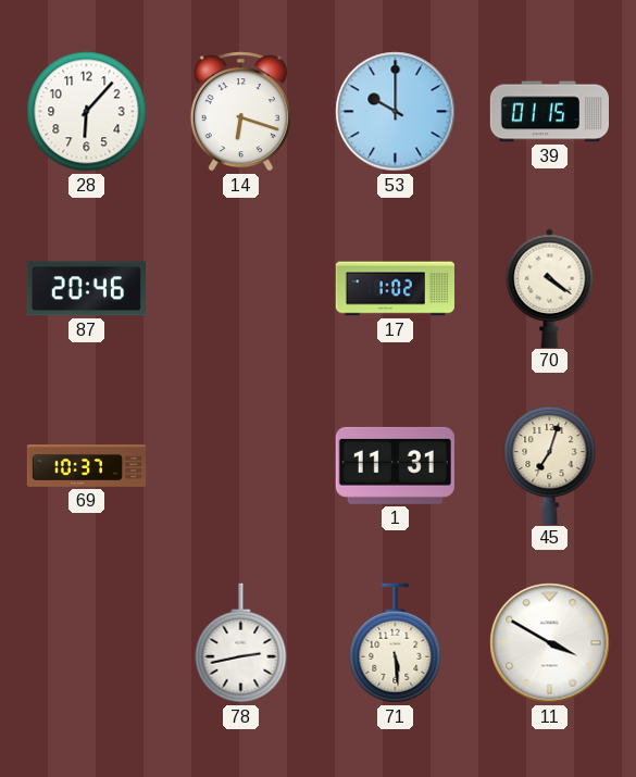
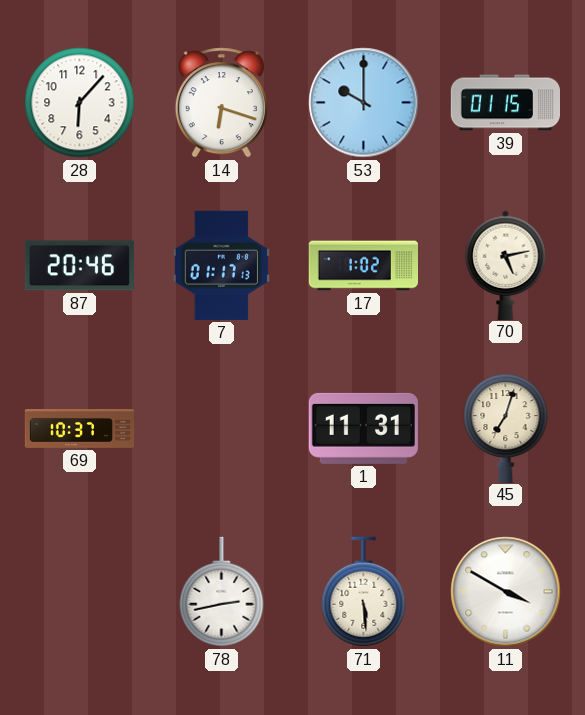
7: none -> 01:17
70: 4:21 -> 5:13
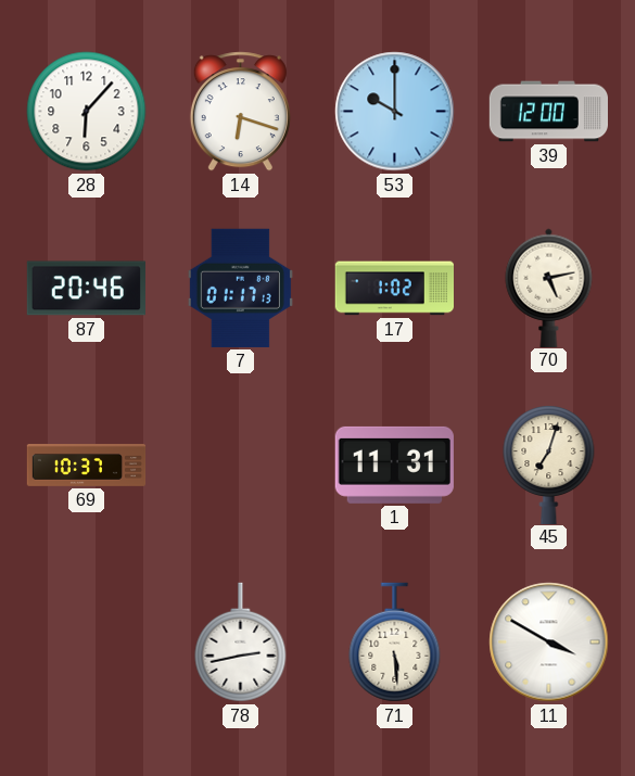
39: 01:15 -> 12:00
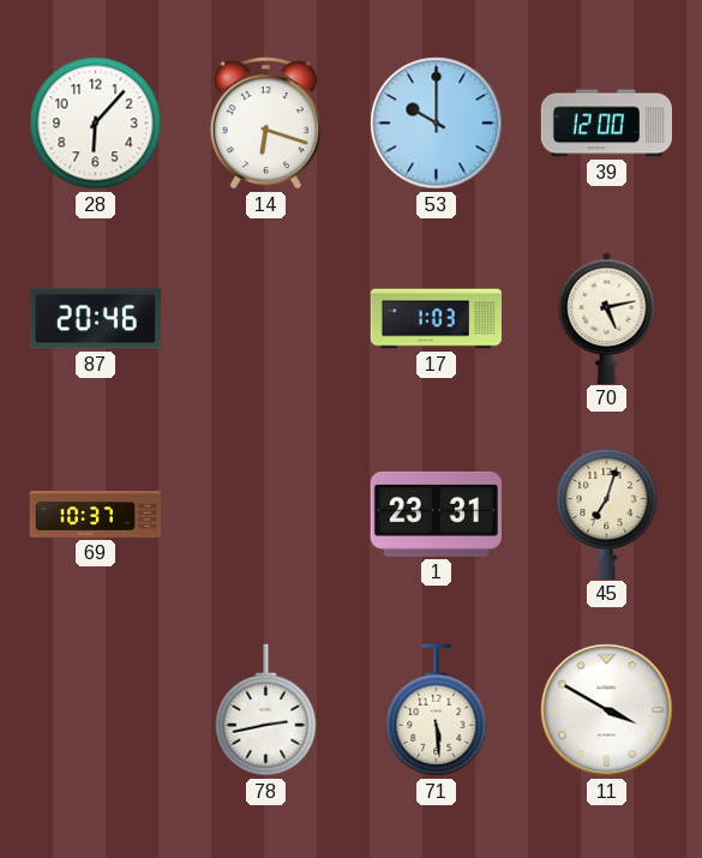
7: 01:17 -> none
17: 1:02 -> 1:03
1: 11:31 -> 23:31
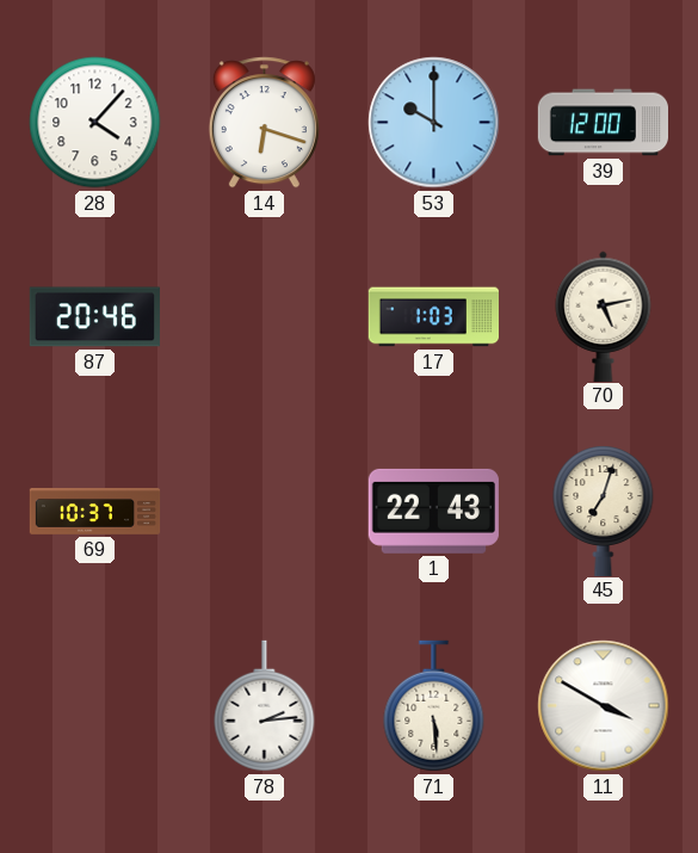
28: 6:07 -> 4:07
1: 23:31 -> 22:43
78: 2:43 -> 2:14
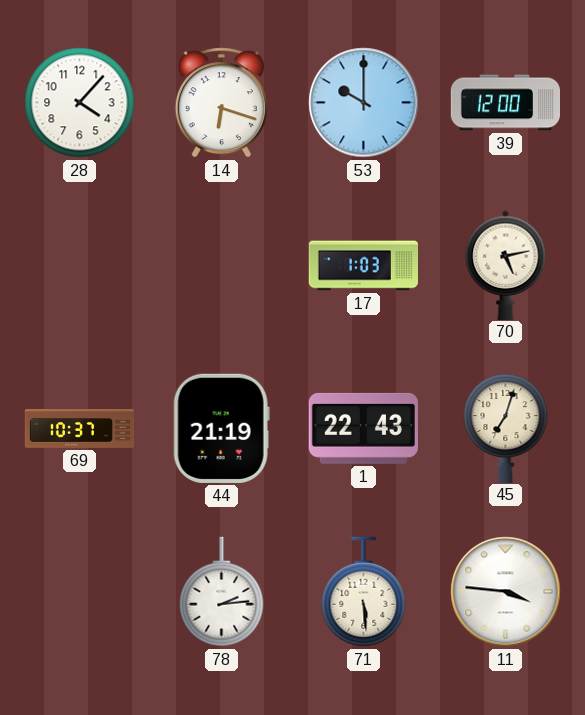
87: 20:46 -> none
44: none -> 21:19
11: 3:50 -> 3:46
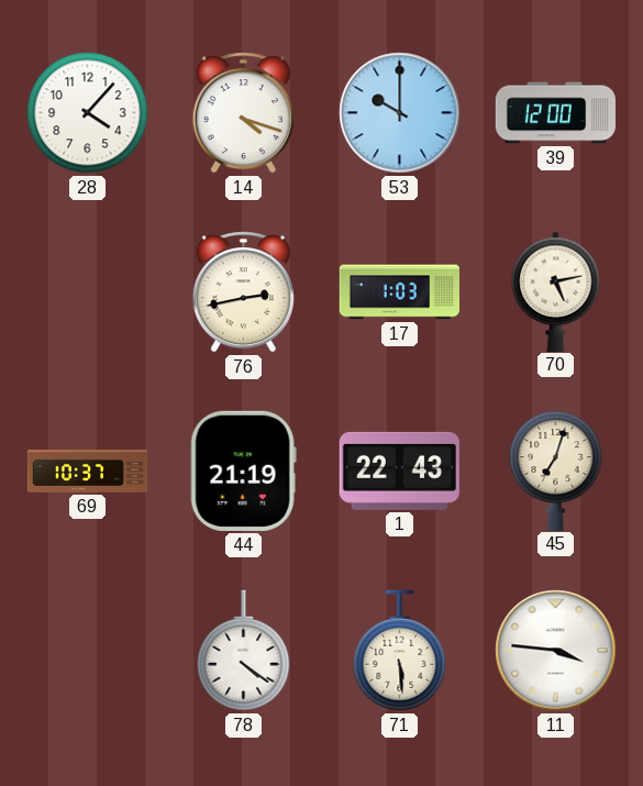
14: 6:18 -> 4:18
76: none -> 2:43
78: 2:14 -> 4:21
